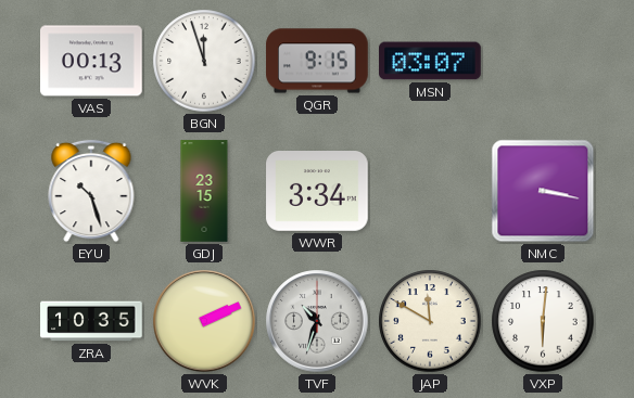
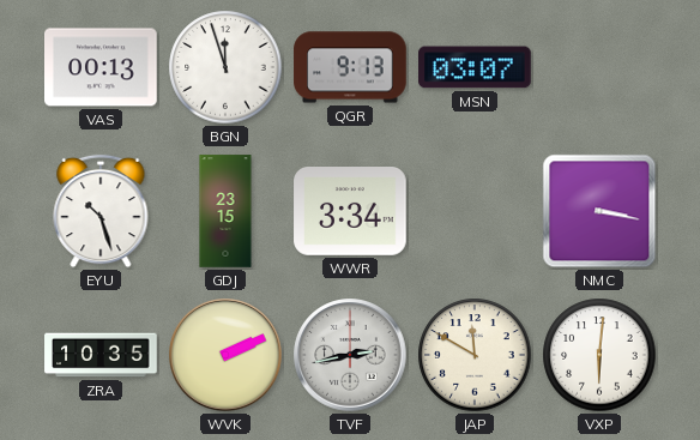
QGR: 9:15 -> 9:13
TVF: 10:33 -> 2:43
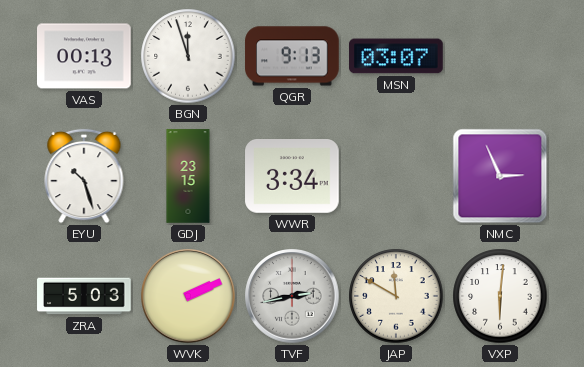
NMC: 3:17 -> 2:56
ZRA: 10:35 -> 5:03
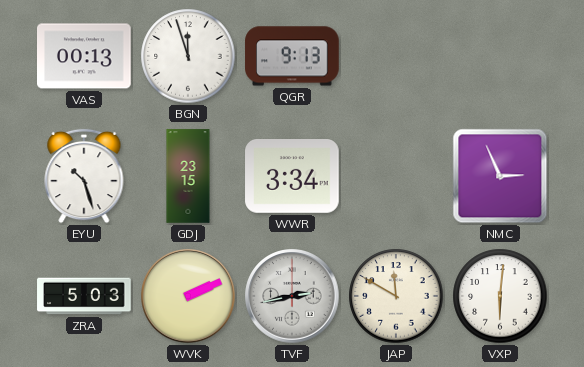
MSN: 03:07 -> none
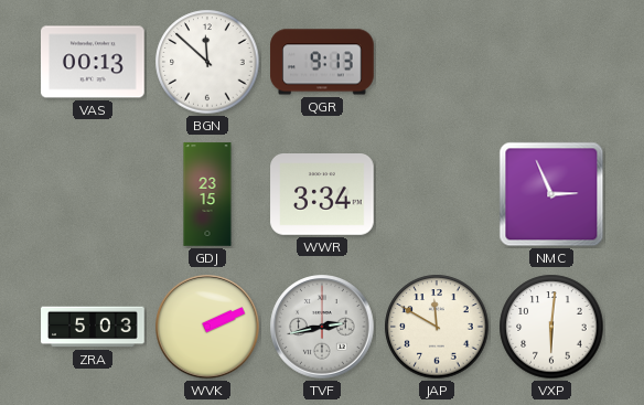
BGN: 11:57 -> 11:52
EYU: 10:27 -> none
